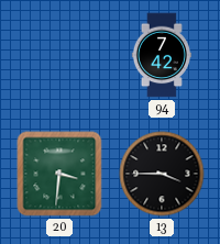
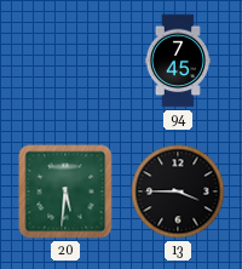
94: 7:42 -> 7:45
20: 3:31 -> 5:31
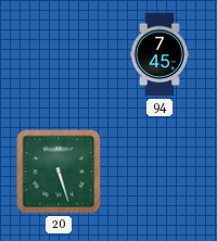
20: 5:31 -> 5:27
13: 3:45 -> none
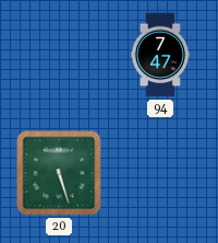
94: 7:45 -> 7:47
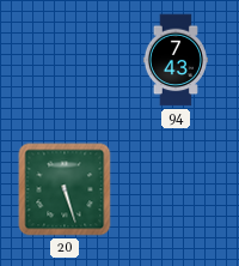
94: 7:47 -> 7:43
